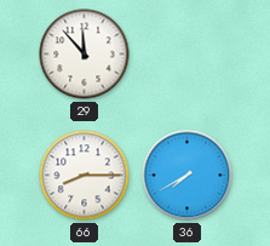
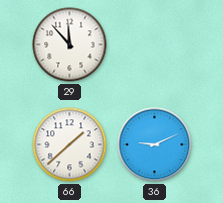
66: 8:15 -> 1:38
36: 7:40 -> 9:11
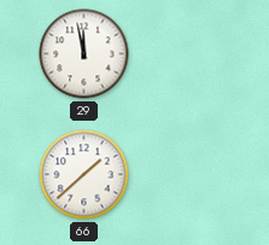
29: 11:53 -> 11:58
36: 9:11 -> none
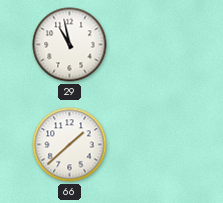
29: 11:58 -> 10:58
